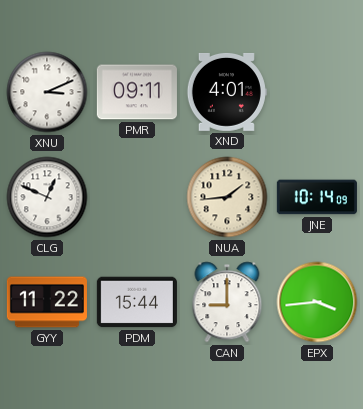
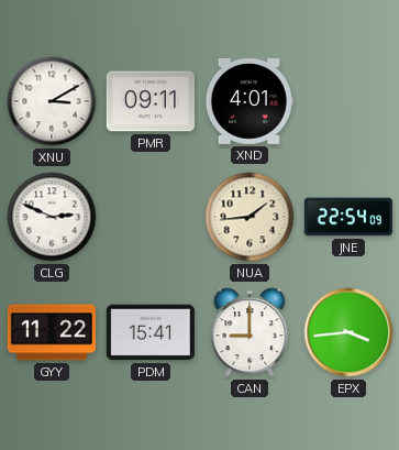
XNU: 3:11 -> 3:10
CLG: 12:49 -> 2:49
JNE: 10:14 -> 22:54
PDM: 15:44 -> 15:41
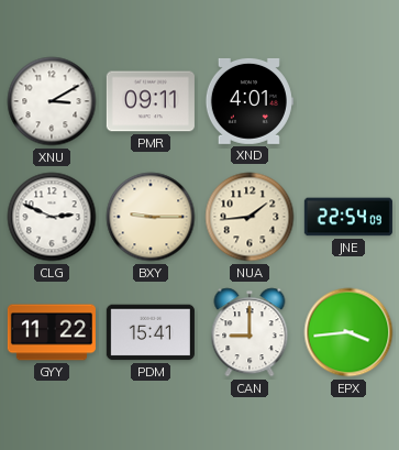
BXY: none -> 9:15
